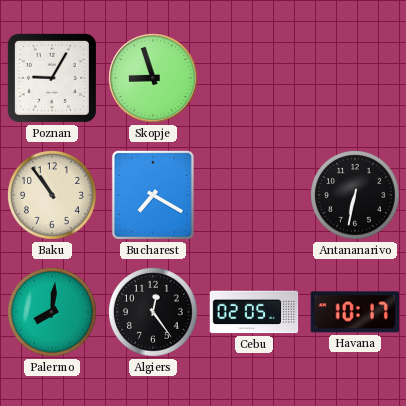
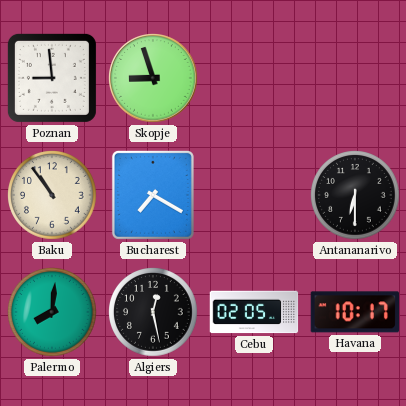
Poznan: 9:05 -> 8:59
Antananarivo: 6:32 -> 6:30
Algiers: 12:24 -> 12:28
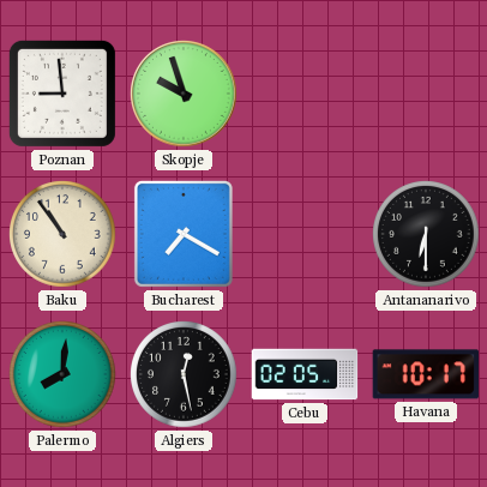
Skopje: 8:57 -> 9:57
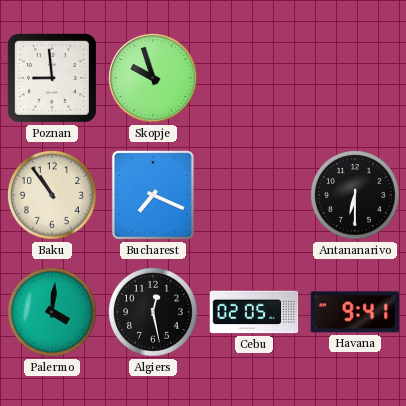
Bucharest: 7:20 -> 7:19
Palermo: 8:01 -> 4:01
Havana: 10:17 -> 9:41
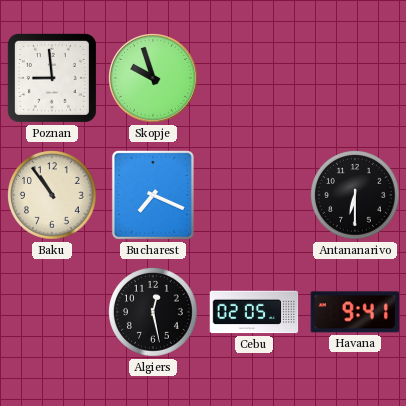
Palermo: 4:01 -> none
